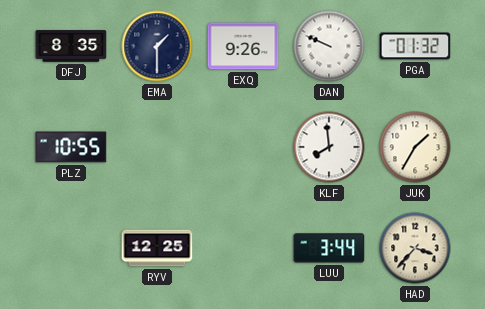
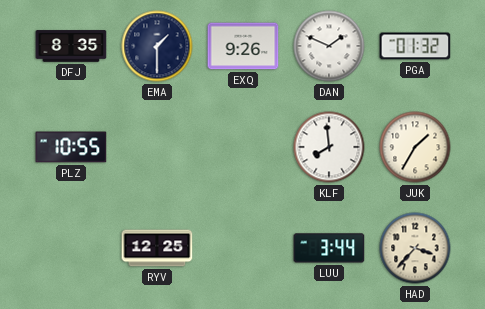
DAN: 9:49 -> 1:49
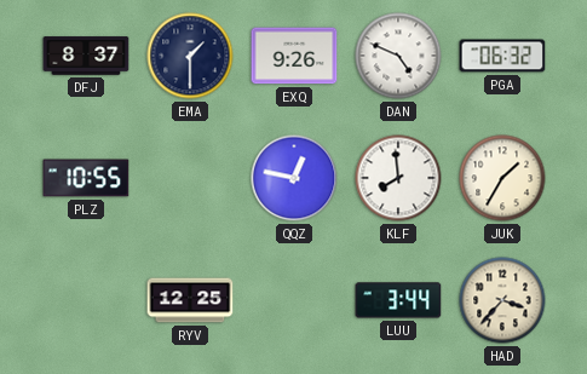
DFJ: 8:35 -> 8:37
DAN: 1:49 -> 4:49
PGA: 01:32 -> 06:32
QQZ: none -> 12:47
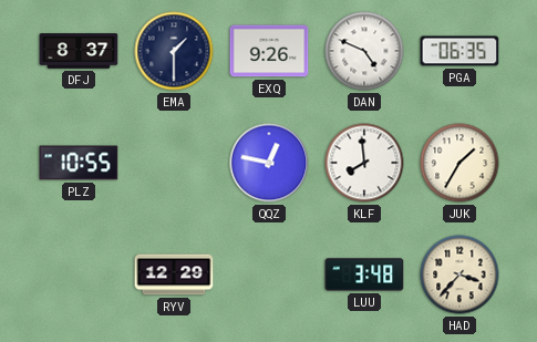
PGA: 06:32 -> 06:35
RYV: 12:25 -> 12:29
LUU: 3:44 -> 3:48
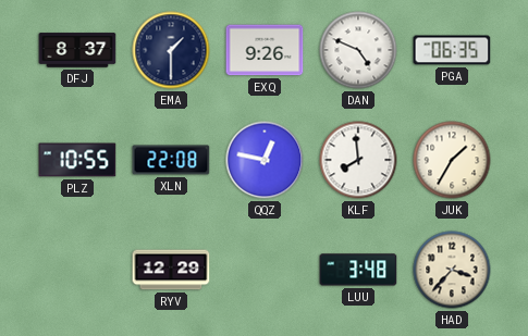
XLN: none -> 22:08
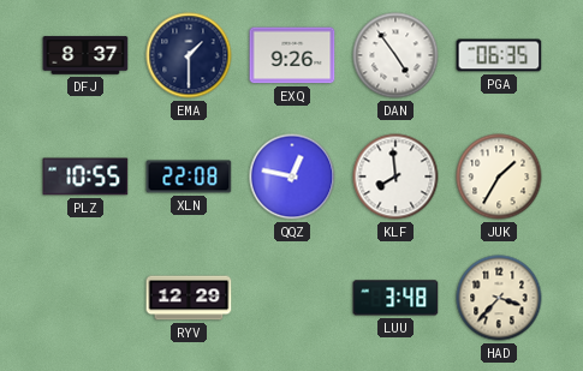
DAN: 4:49 -> 4:54
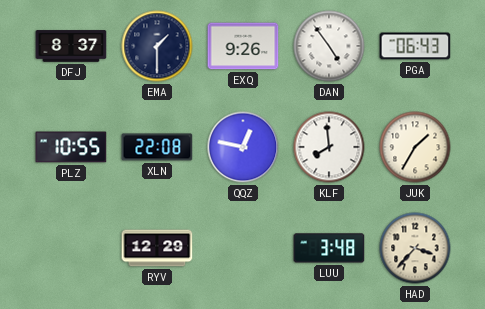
PGA: 06:35 -> 06:43
